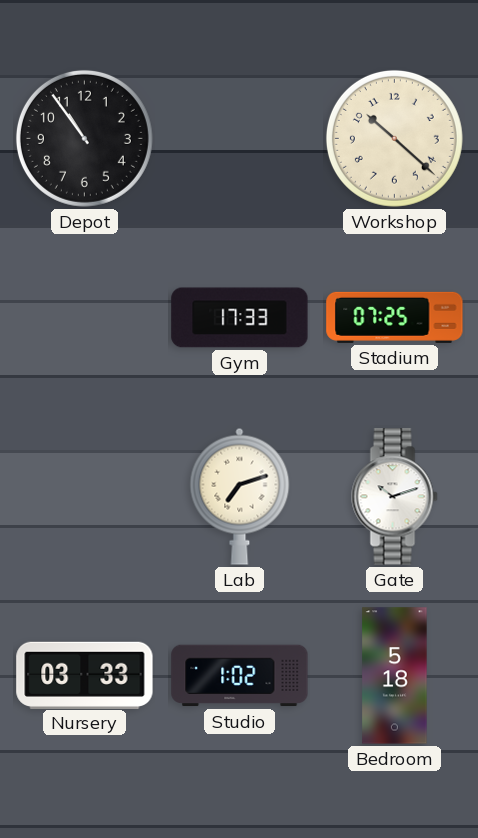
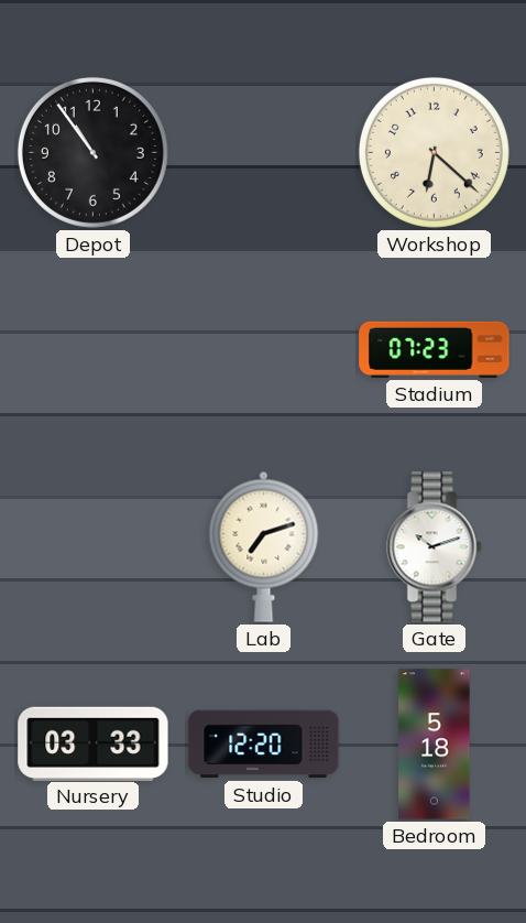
Workshop: 10:22 -> 6:22
Gym: 17:33 -> none
Stadium: 07:25 -> 07:23
Studio: 1:02 -> 12:20
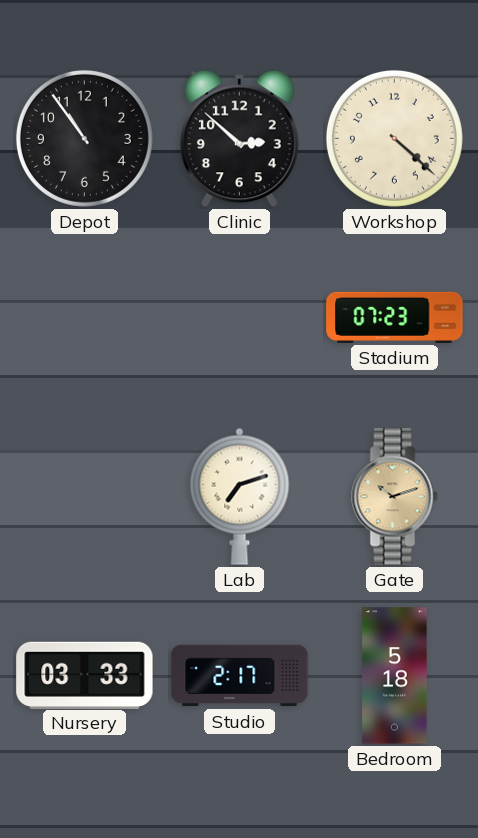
Clinic: none -> 2:52
Workshop: 6:22 -> 4:22
Gate dial: white -> champagne
Studio: 12:20 -> 2:17
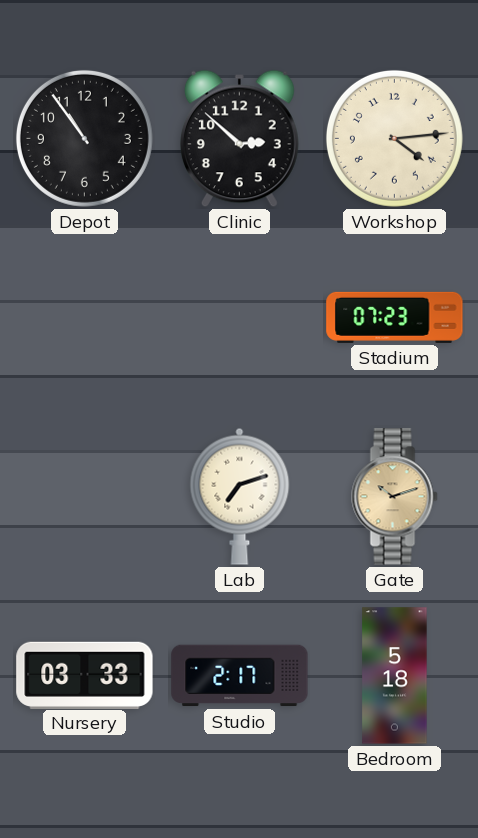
Workshop: 4:22 -> 4:14
